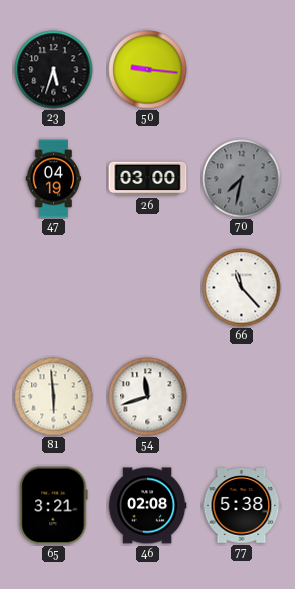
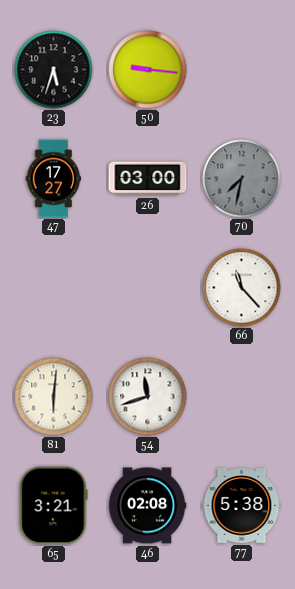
47: 04:19 -> 17:27
81: 5:59 -> 6:01
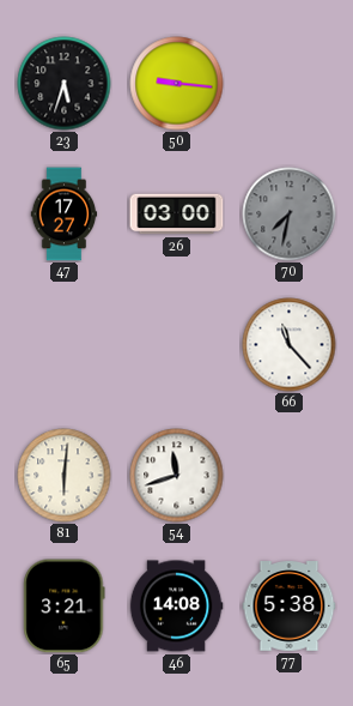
46: 02:08 -> 14:08
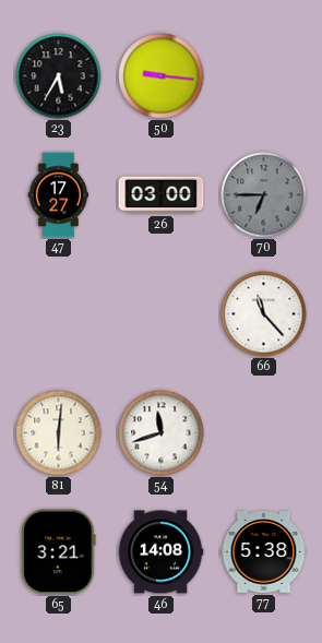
23: 5:33 -> 5:35
70: 7:32 -> 6:45
